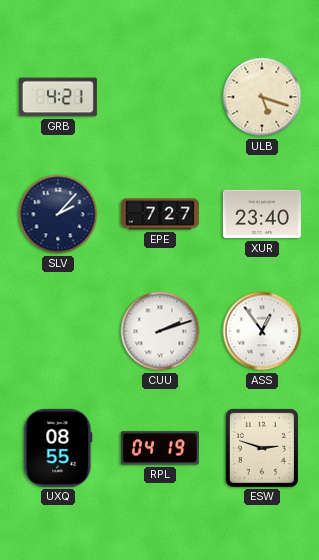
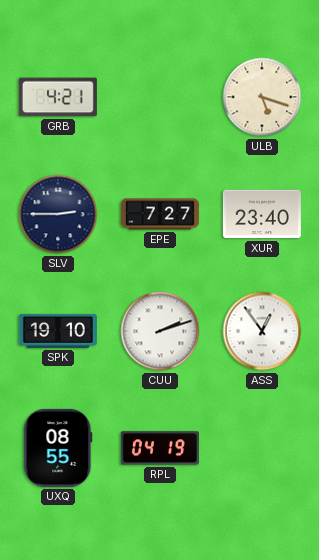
SLV: 2:07 -> 2:45
SPK: none -> 19:10
ESW: 2:48 -> none
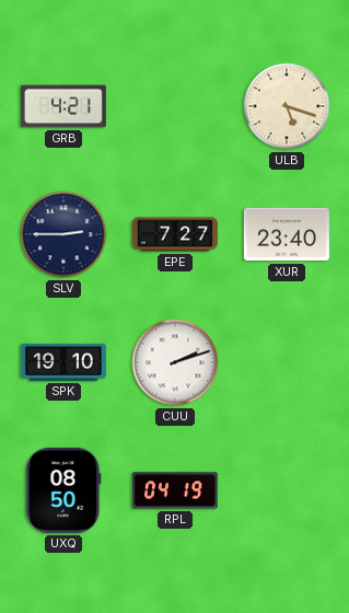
ASS: 12:54 -> none
UXQ: 08:55 -> 08:50
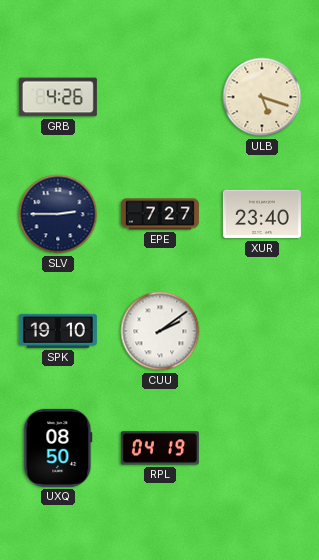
GRB: 4:21 -> 4:26
CUU: 2:12 -> 2:09
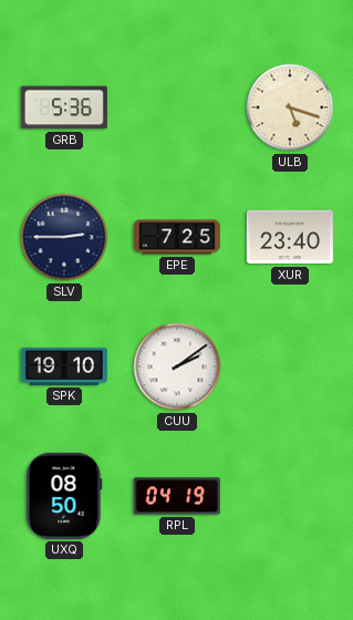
GRB: 4:26 -> 5:36
EPE: 7:27 -> 7:25
